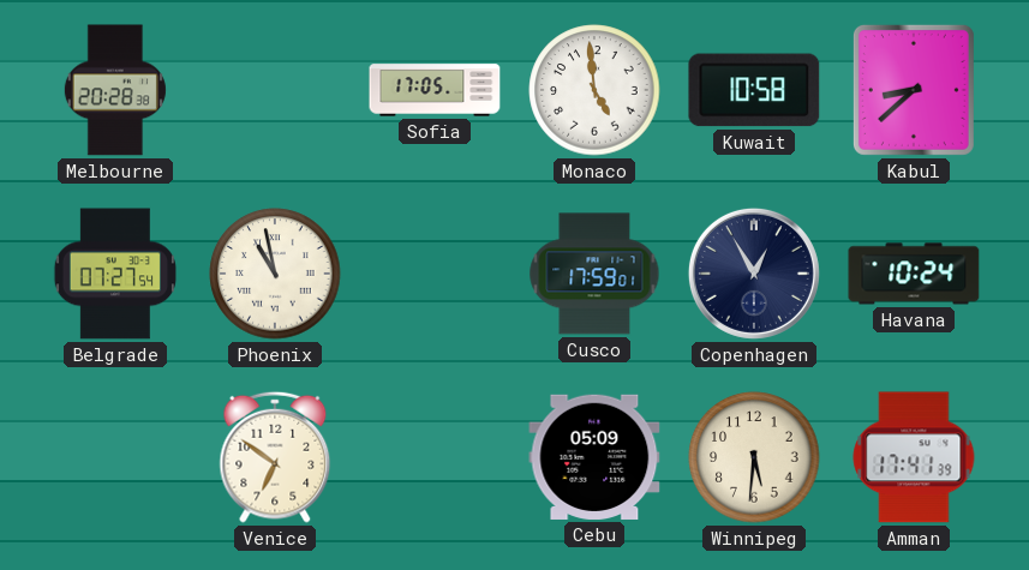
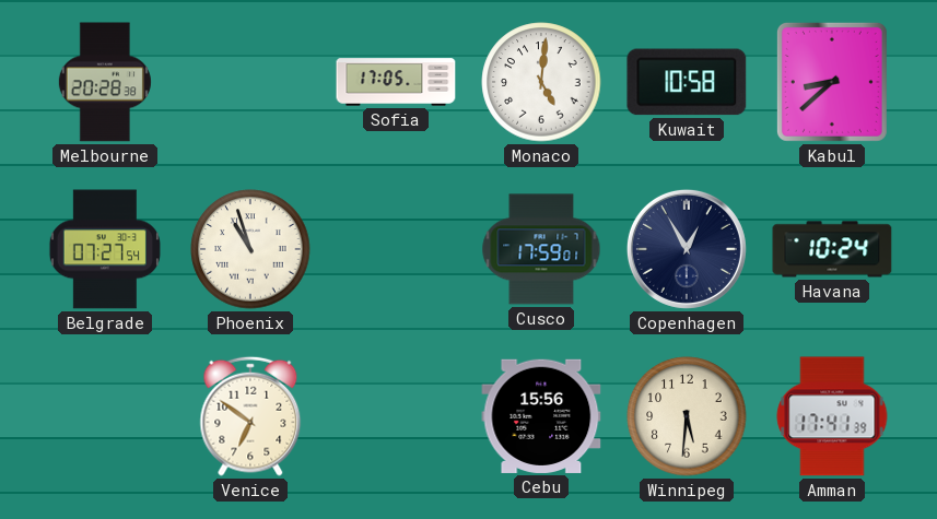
Monaco: 4:59 -> 5:01
Phoenix: 10:58 -> 10:57
Cebu: 05:09 -> 15:56
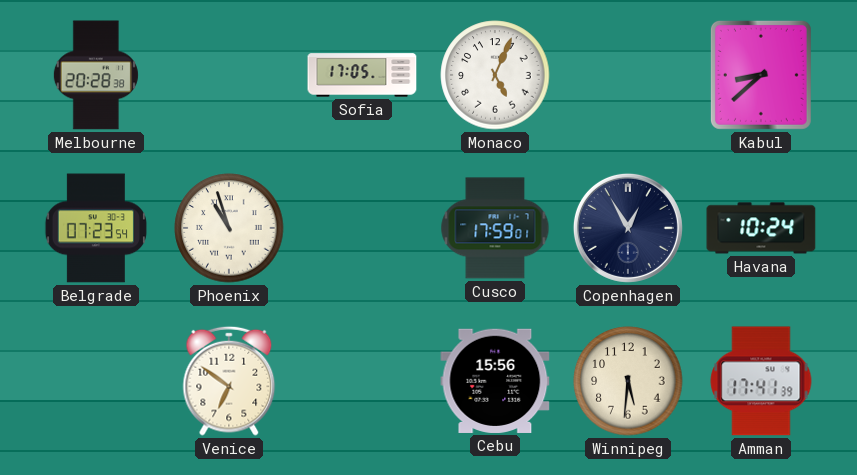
Monaco: 5:01 -> 5:04
Kuwait: 10:58 -> none
Belgrade: 07:27 -> 07:23
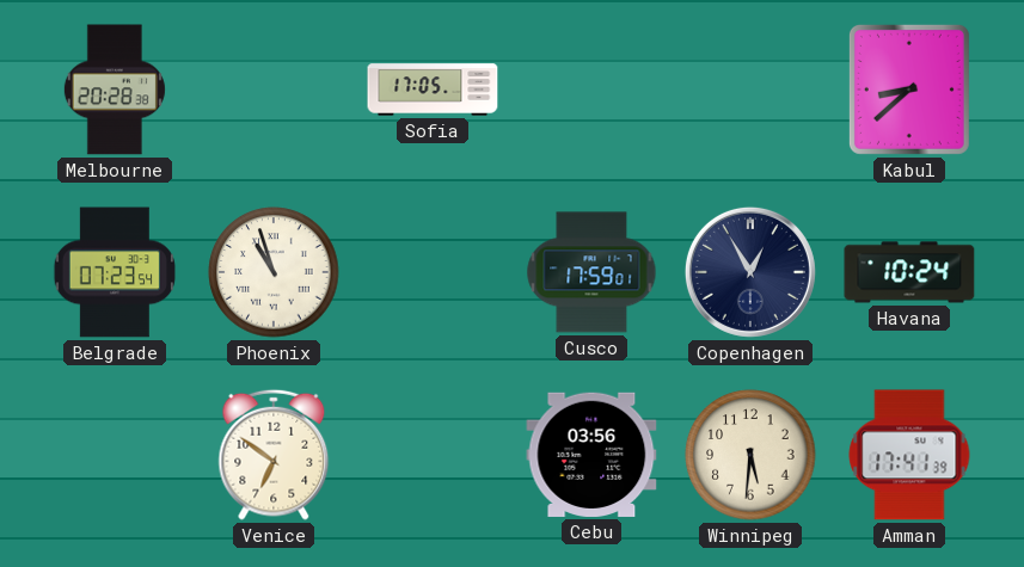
Monaco: 5:04 -> none
Cebu: 15:56 -> 03:56
